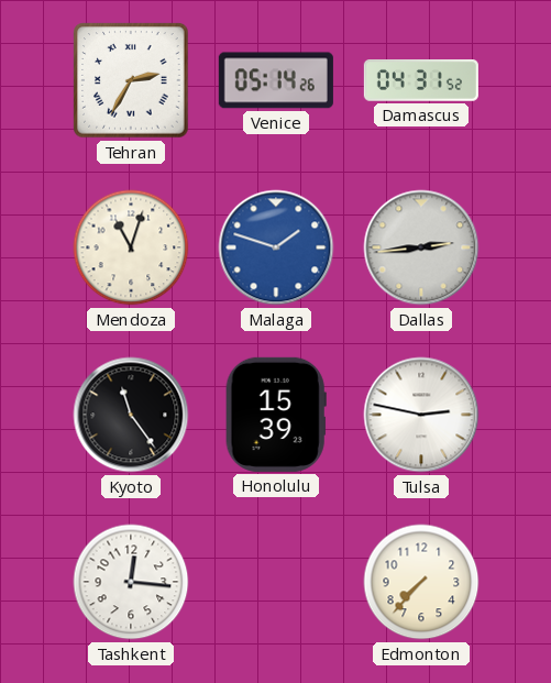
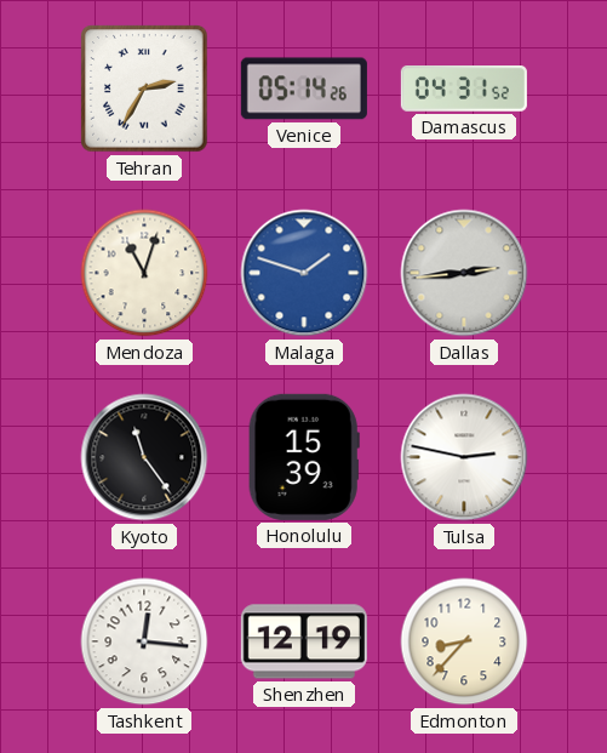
Shenzhen: none -> 12:19
Edmonton: 7:37 -> 8:37
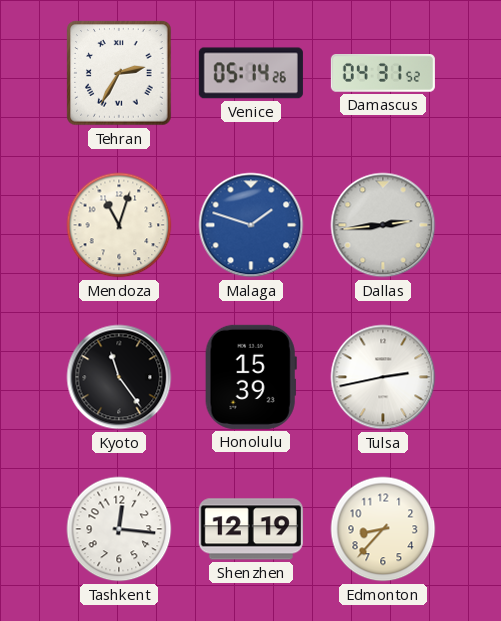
Tulsa: 2:47 -> 2:43
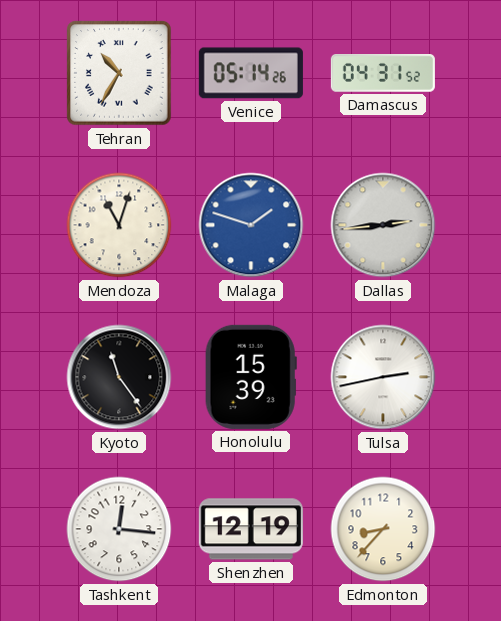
Tehran: 2:35 -> 10:35
